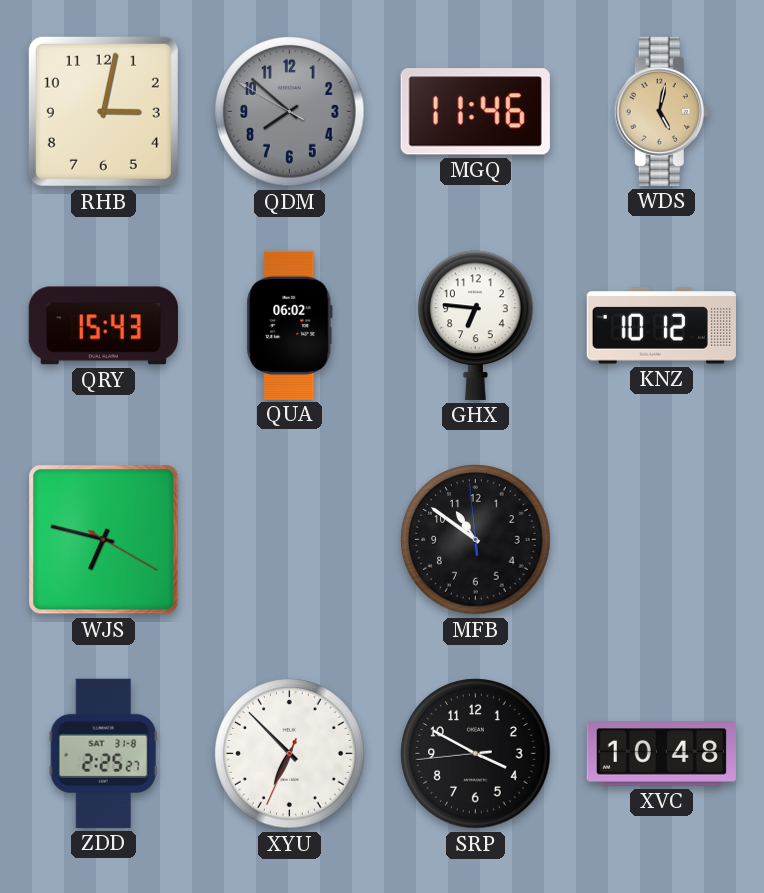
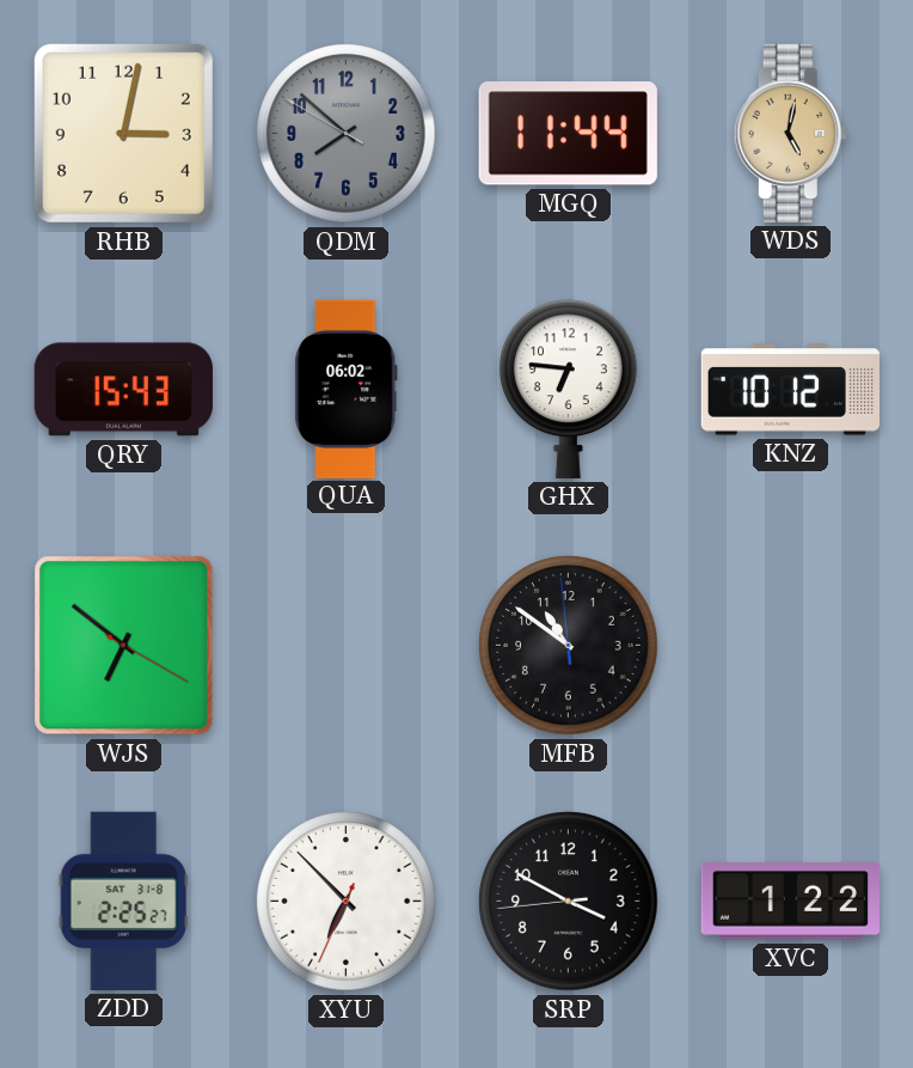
MGQ: 11:46 -> 11:44
WJS: 6:47 -> 6:51
XVC: 10:48 -> 1:22
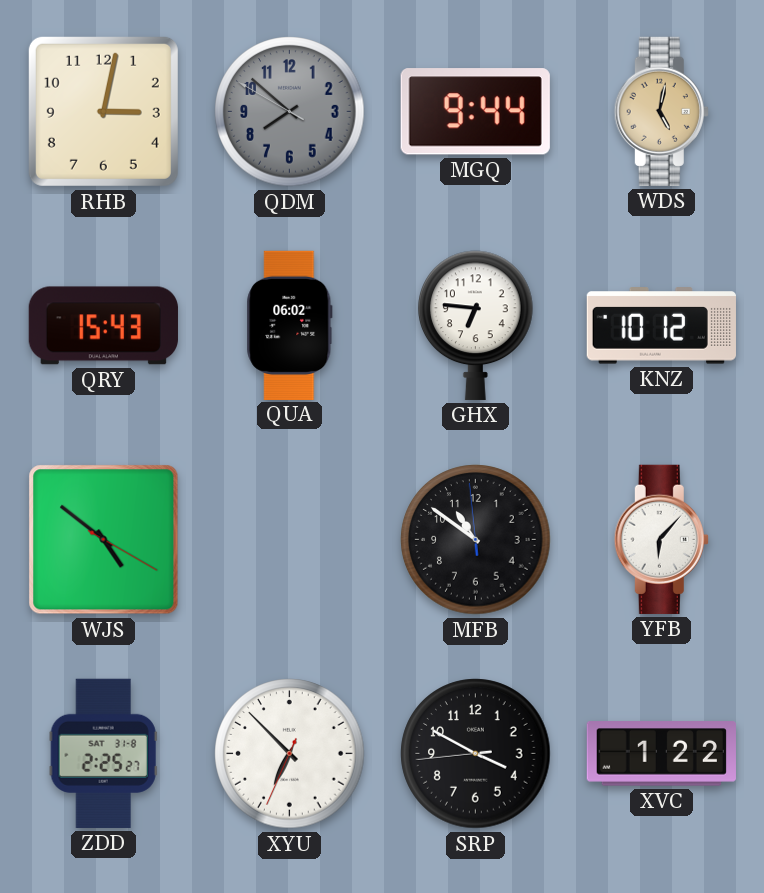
MGQ: 11:44 -> 9:44
WJS: 6:51 -> 4:51
YFB: none -> 6:07
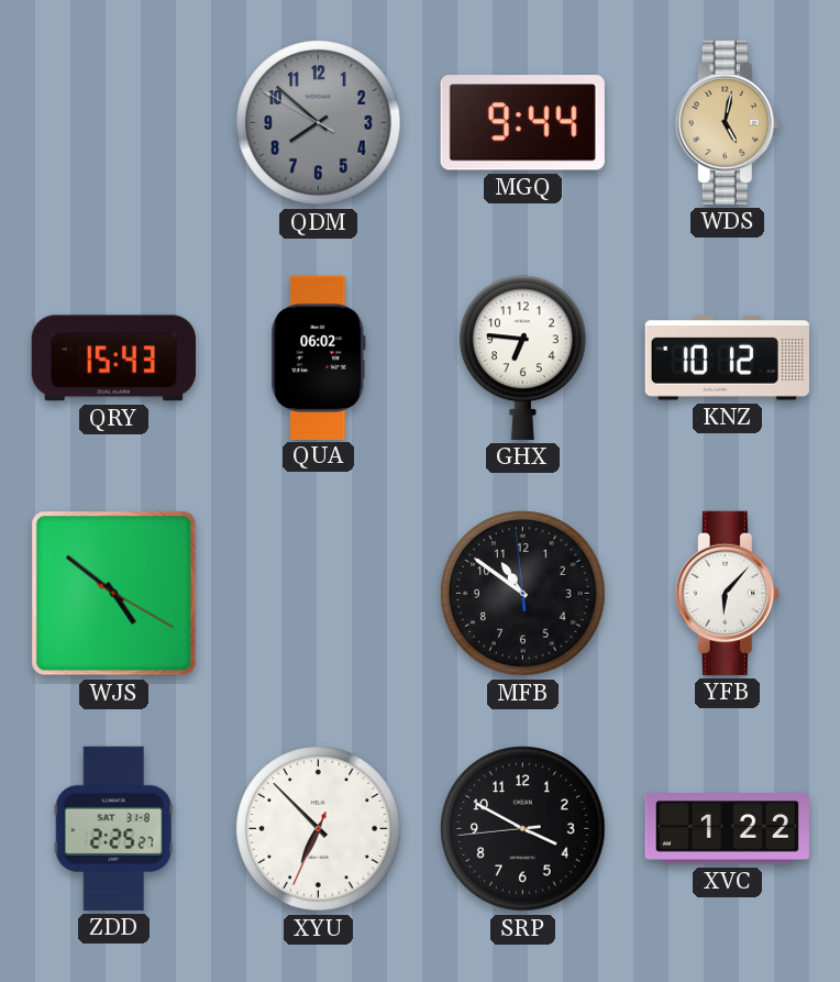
RHB: 3:02 -> none
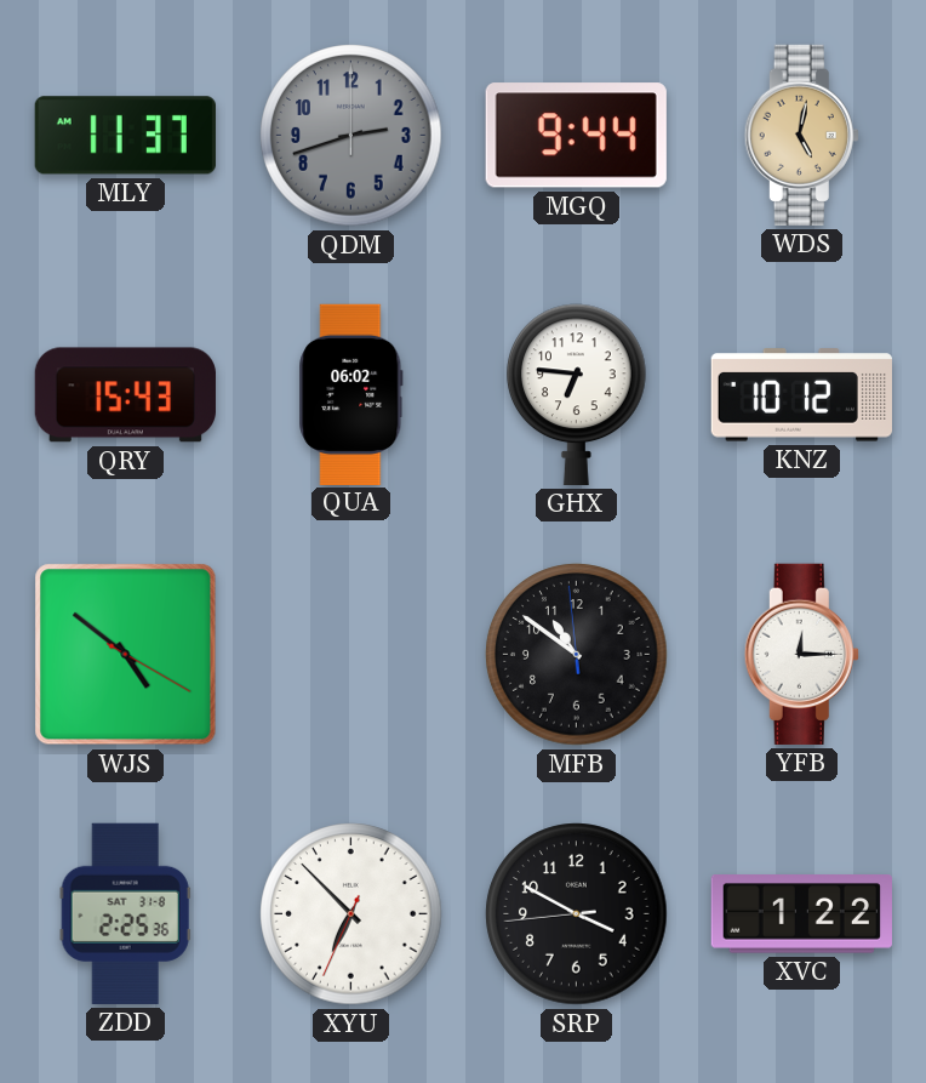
MLY: none -> 11:37
QDM: 7:51 -> 2:42
YFB: 6:07 -> 12:15
ZDD: 2:25:27 -> 2:25:36
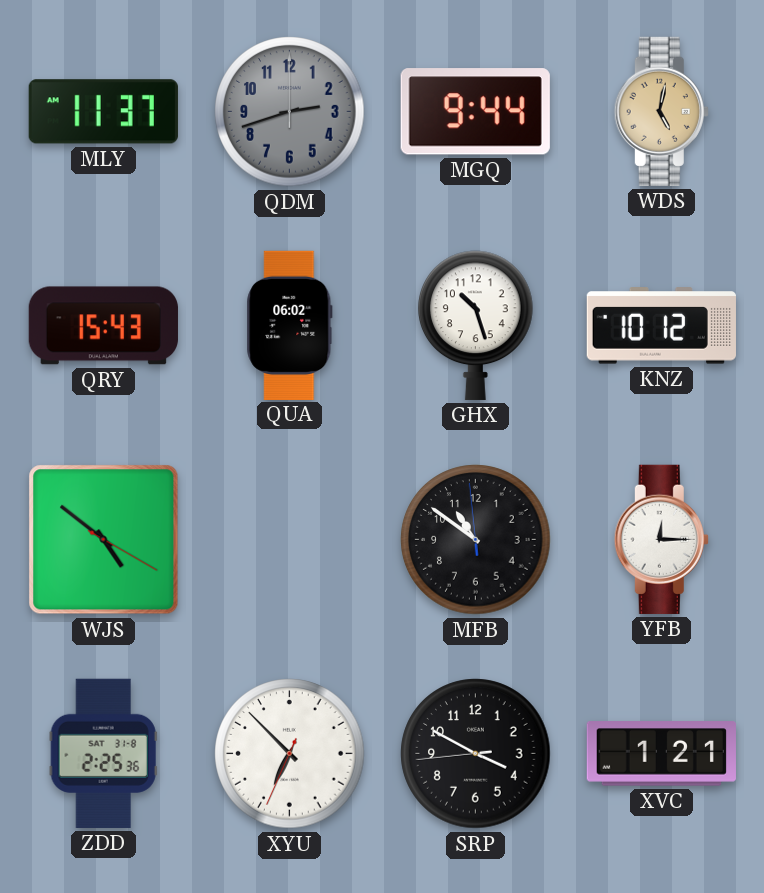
GHX: 6:46 -> 10:27
XVC: 1:22 -> 1:21
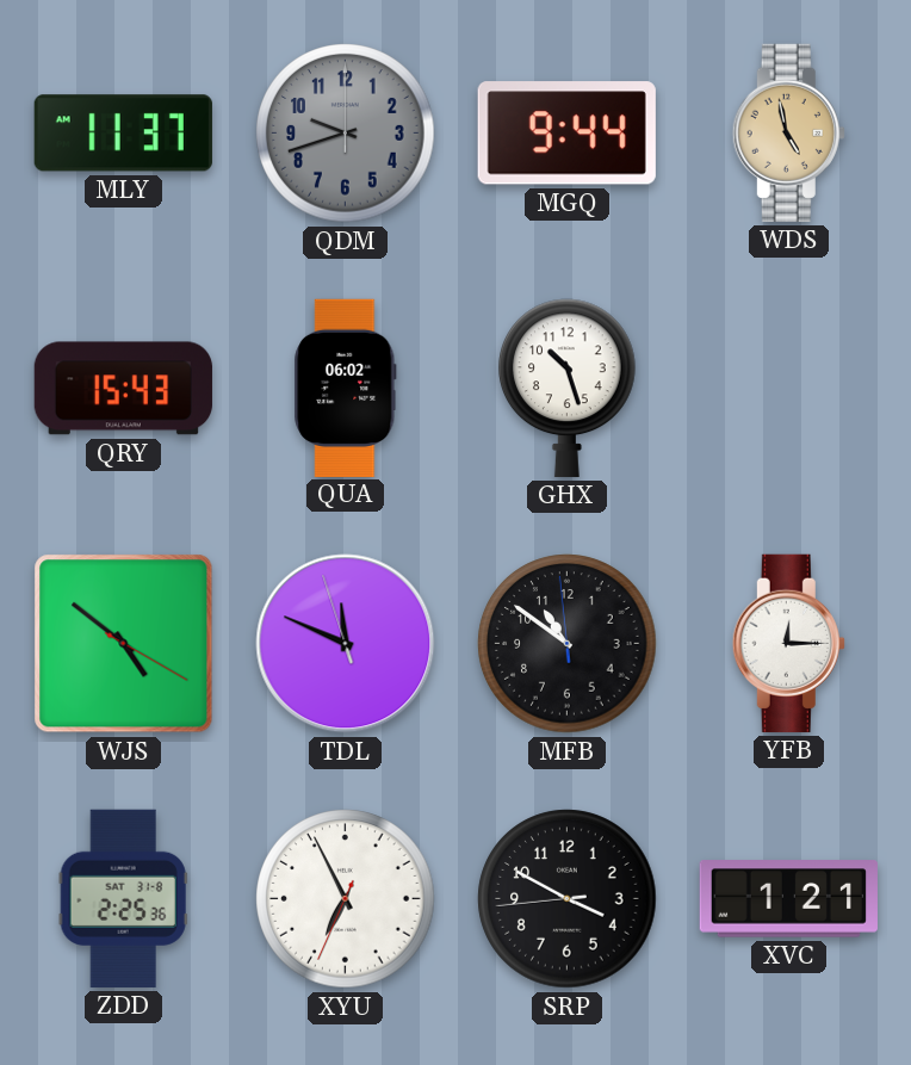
QDM: 2:42 -> 9:42
WDS: 5:02 -> 4:58
KNZ: 10:12 -> none
TDL: none -> 11:48
XYU: 6:52 -> 6:55
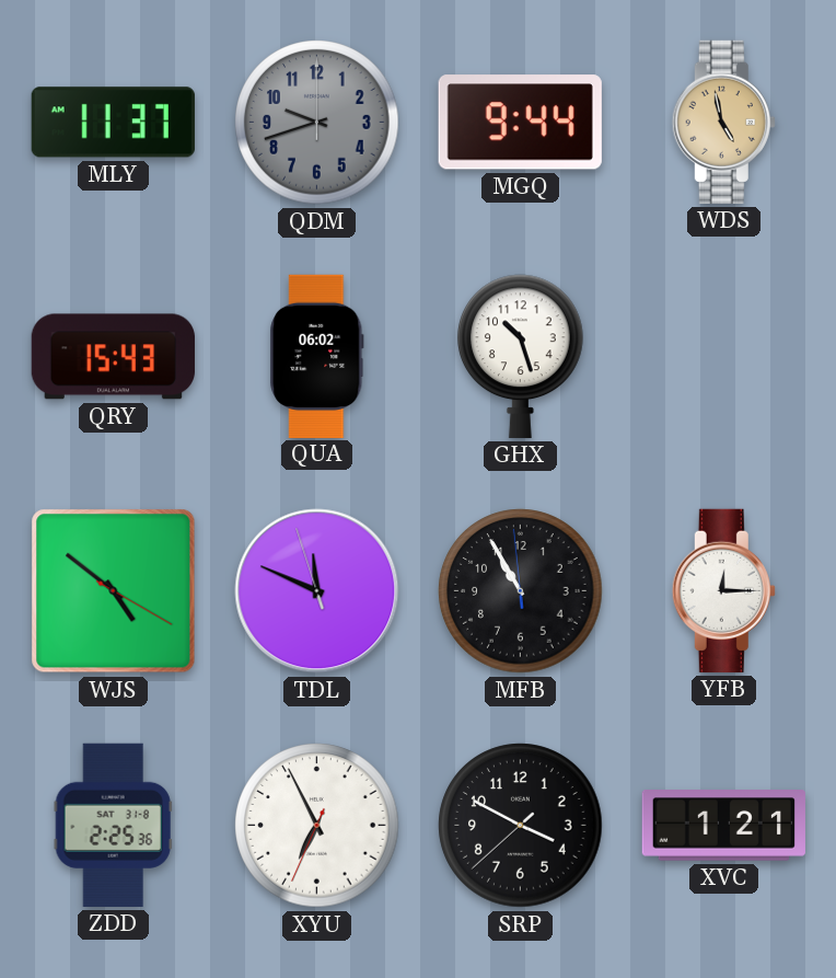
MFB: 10:50 -> 10:54
SRP: 3:49:44 -> 3:49:38
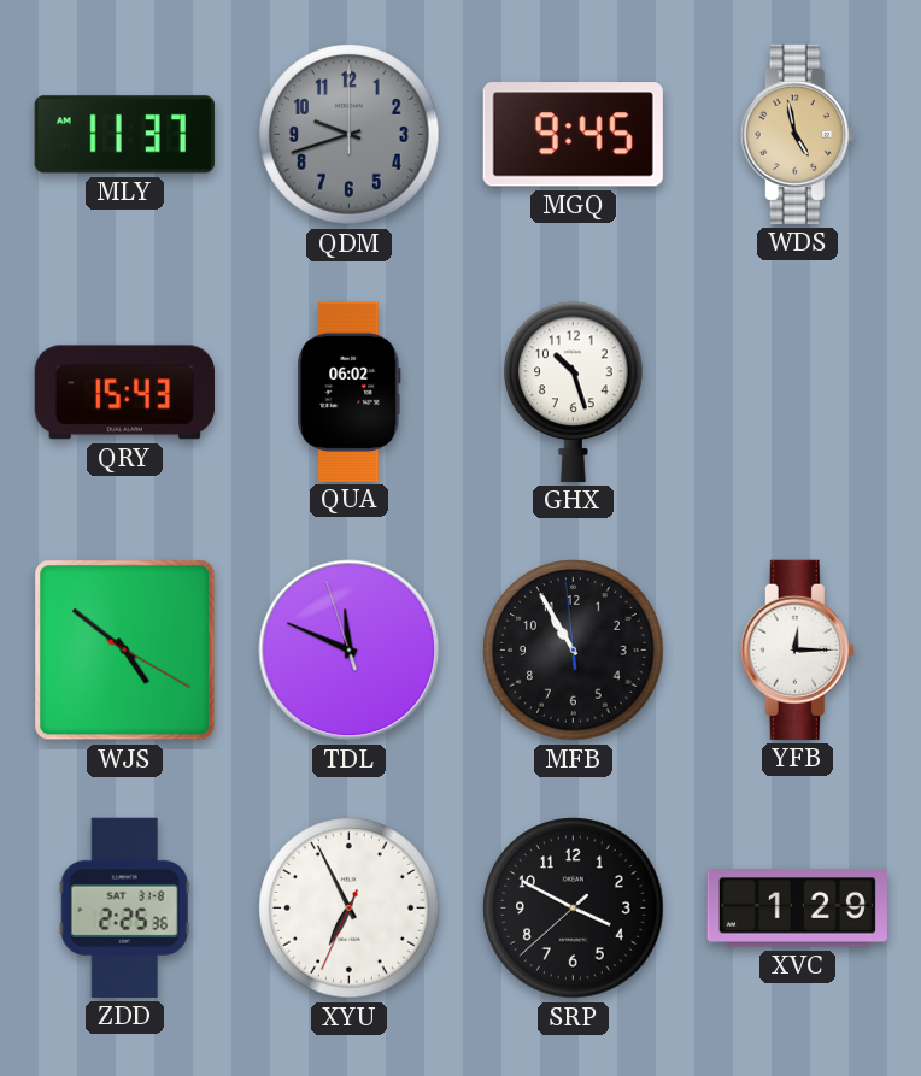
MGQ: 9:44 -> 9:45
XVC: 1:21 -> 1:29
